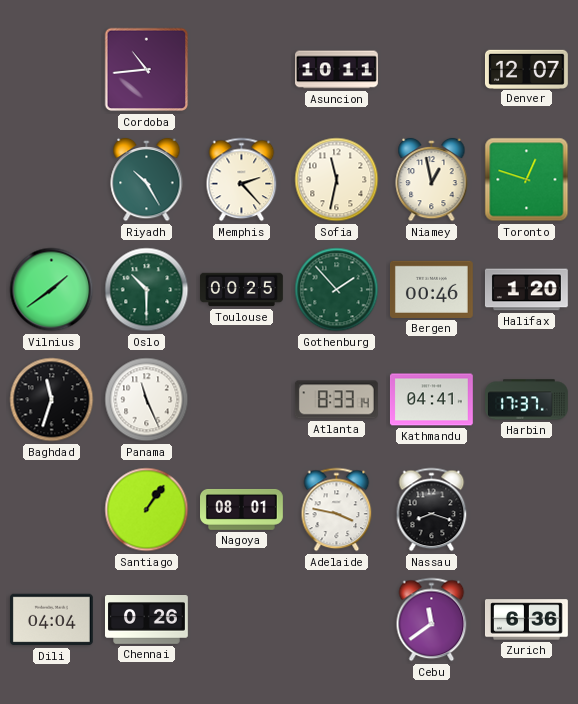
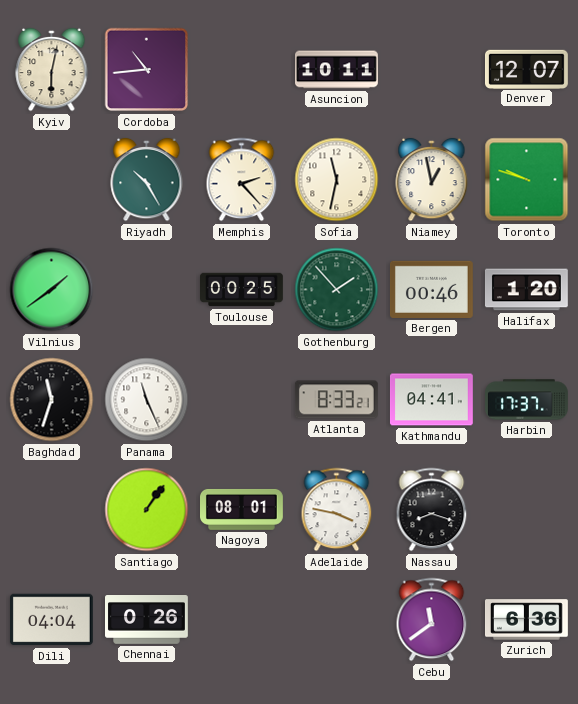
Kyiv: none -> 6:02
Toronto: 12:48 -> 9:48
Oslo: 10:30 -> none
Atlanta: 8:33:14 -> 8:33:21
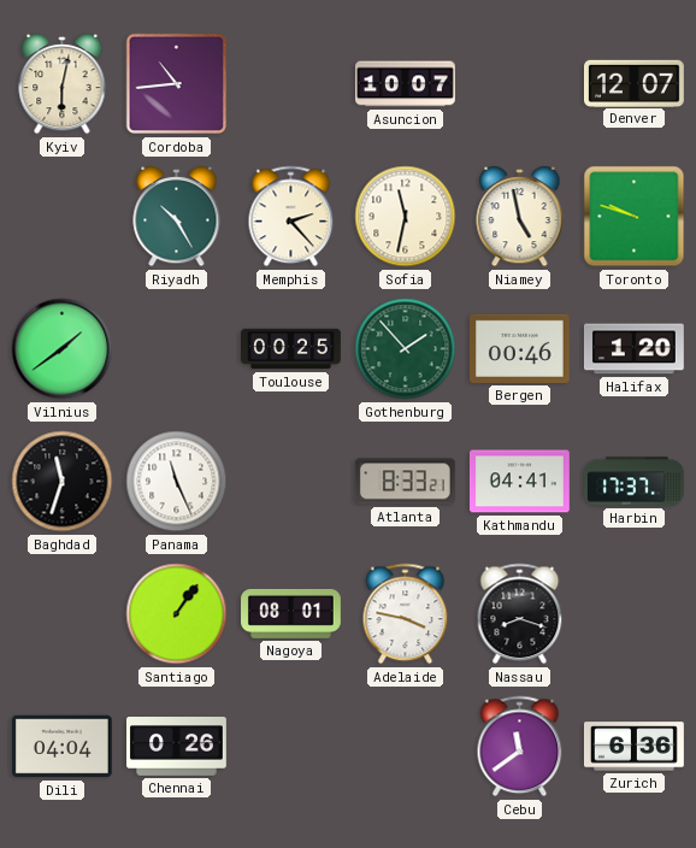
Asuncion: 10:11 -> 10:07
Niamey: 12:58 -> 4:58
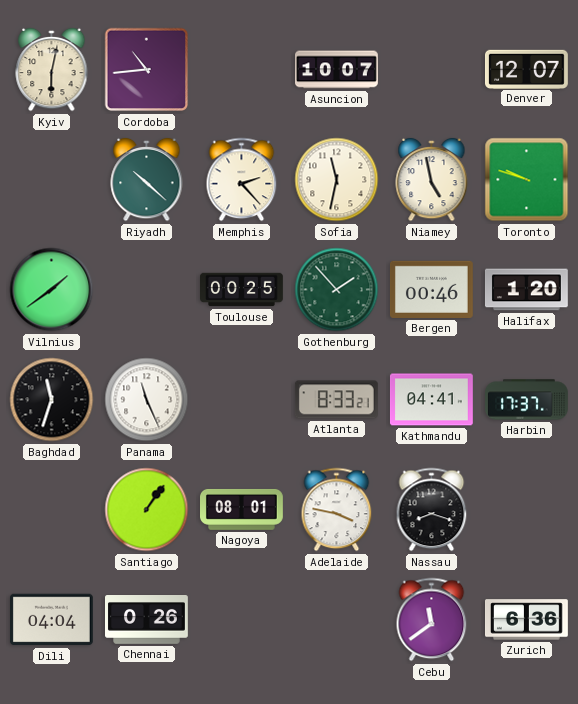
Riyadh: 10:25 -> 10:22
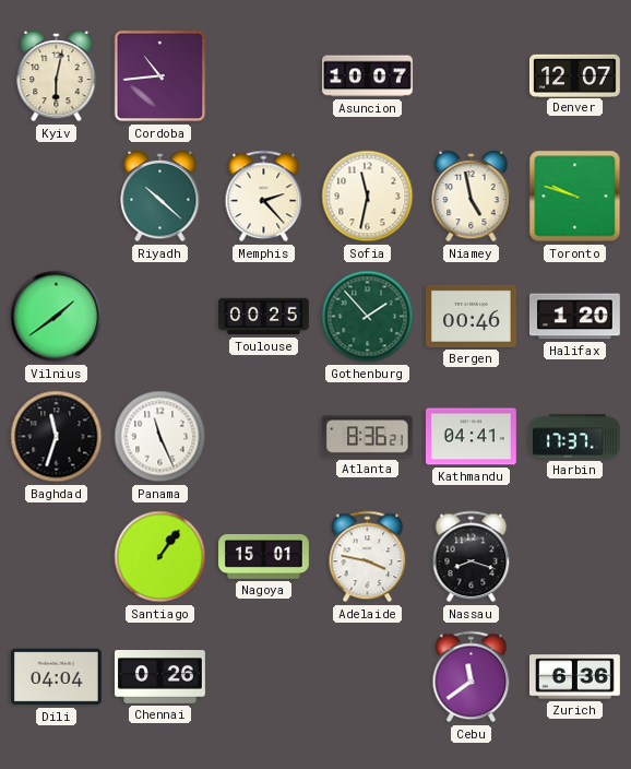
Atlanta: 8:33 -> 8:36
Nagoya: 08:01 -> 15:01
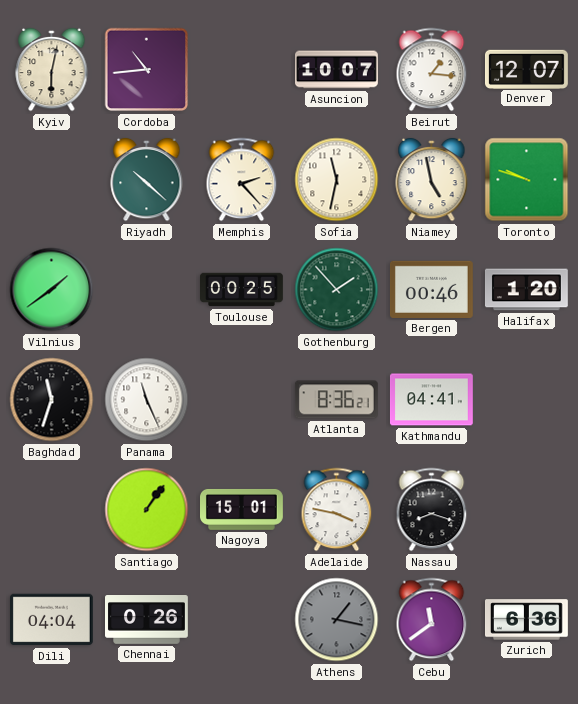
Beirut: none -> 1:16
Harbin: 17:37 -> none
Athens: none -> 1:17
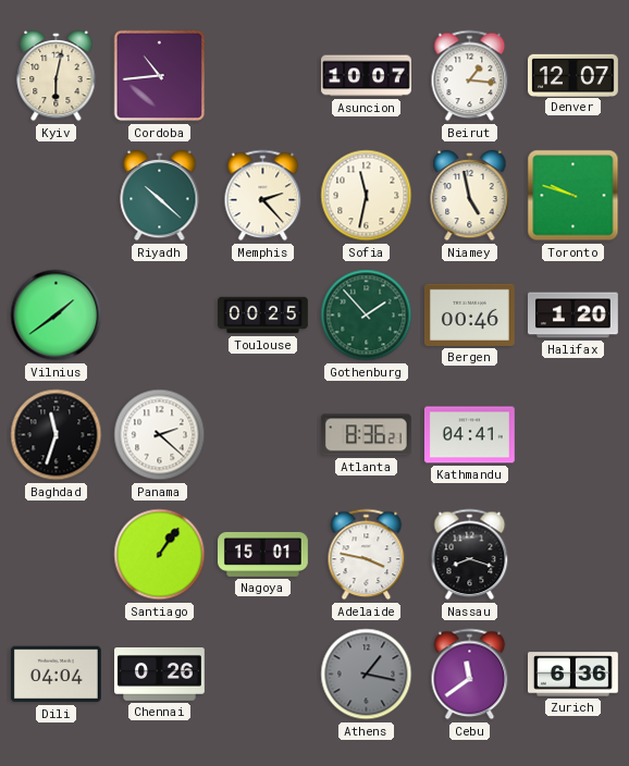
Panama: 11:26 -> 2:22
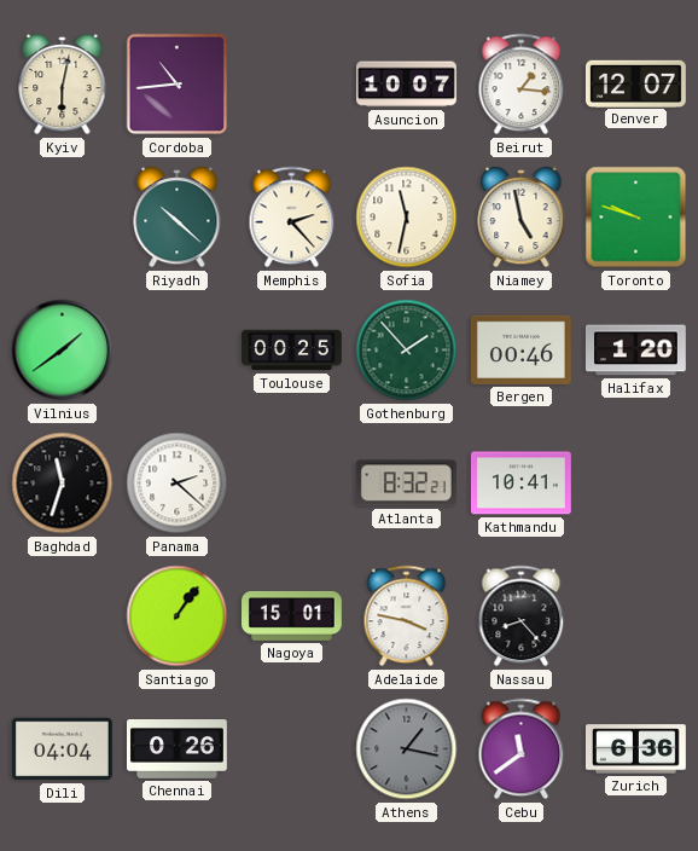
Atlanta: 8:36 -> 8:32
Kathmandu: 04:41 -> 10:41
Nassau: 8:18 -> 8:23
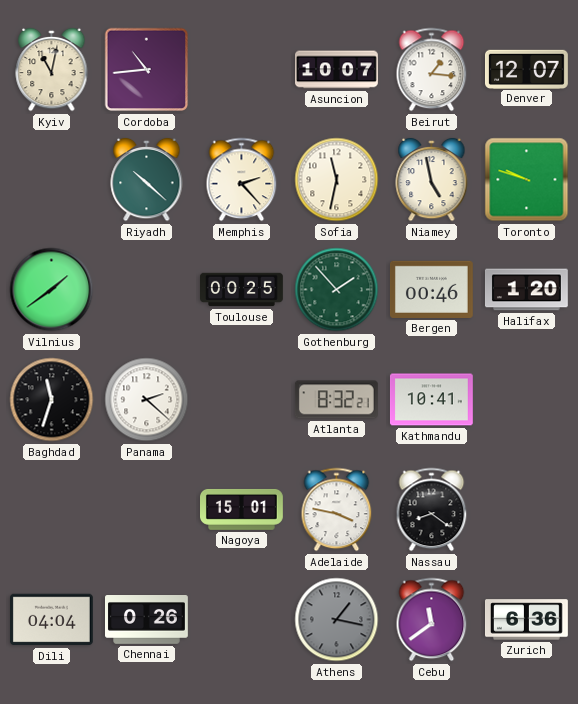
Kyiv: 6:02 -> 11:02
Santiago: 1:06 -> none
Nassau: 8:23 -> 8:21
